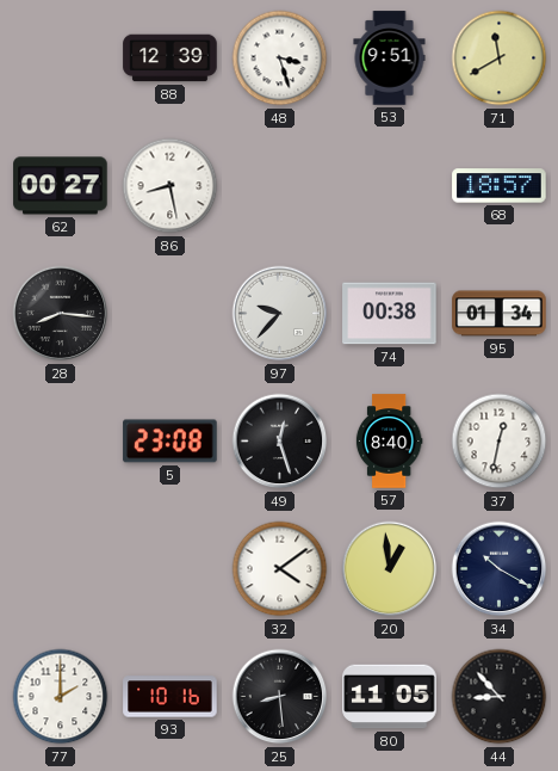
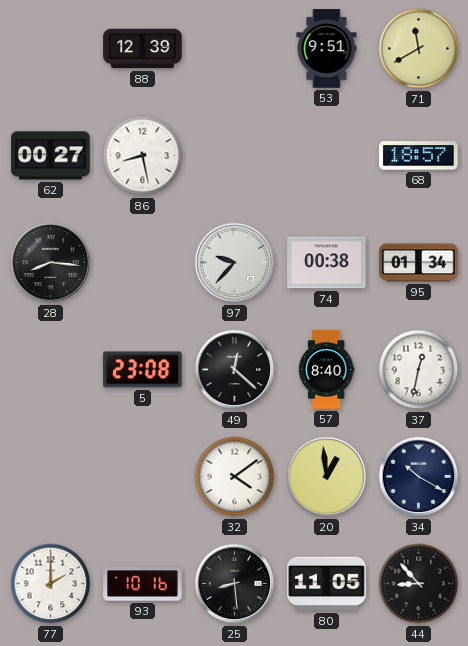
48: 3:27 -> none
49: 12:27 -> 12:22
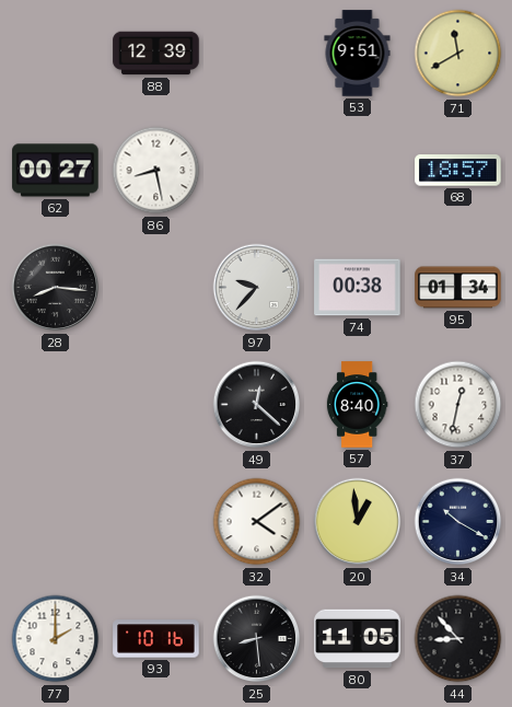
5: 23:08 -> none
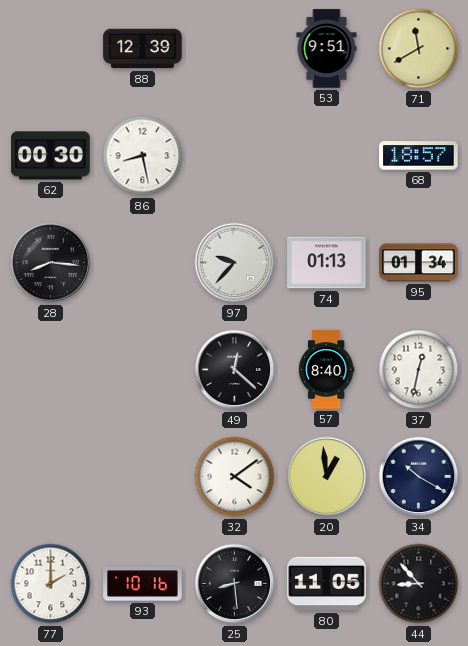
62: 00:27 -> 00:30
74: 00:38 -> 01:13
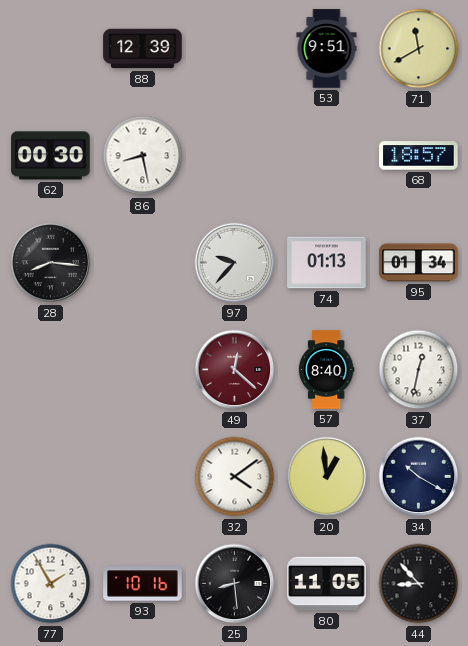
49 dial: black -> burgundy
77: 2:00 -> 1:55
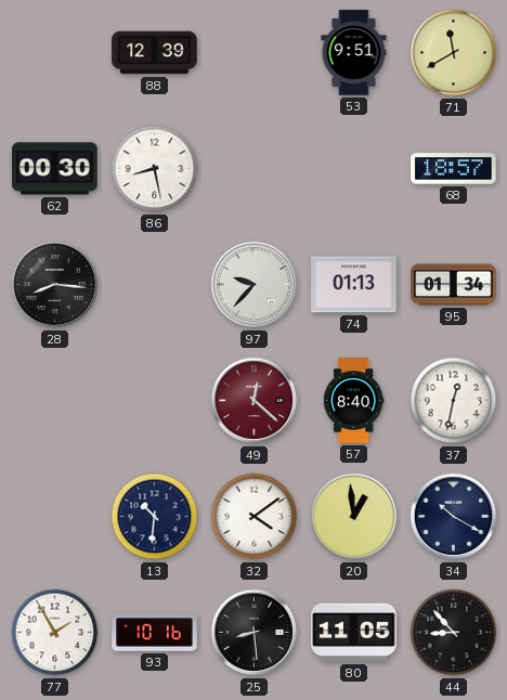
13: none -> 10:31
